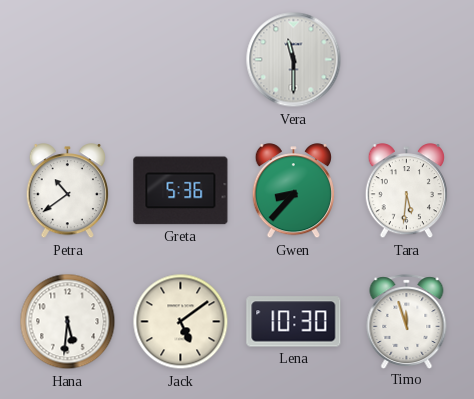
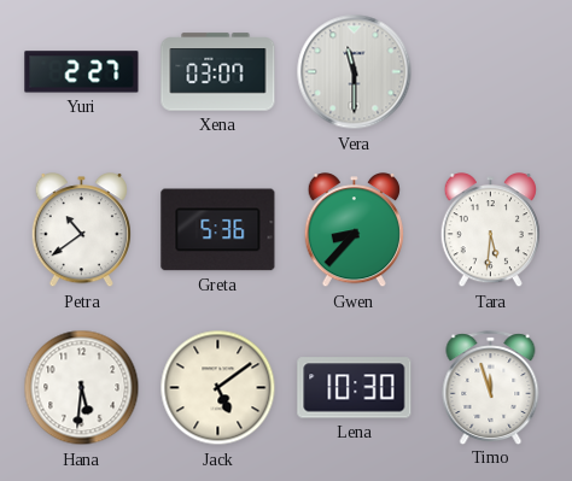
Yuri: none -> 2:27
Xena: none -> 03:07
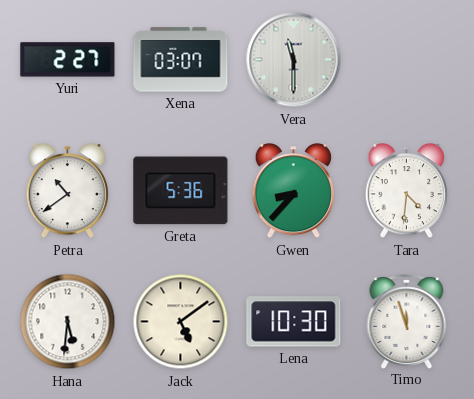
Tara: 5:31 -> 4:31
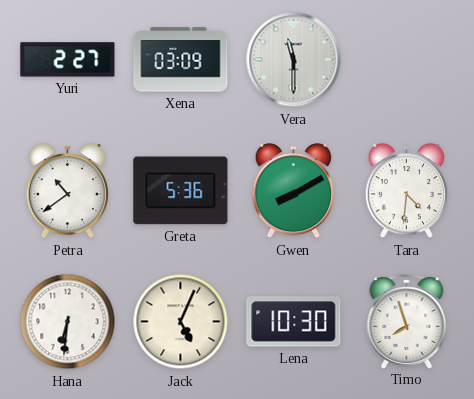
Xena: 03:07 -> 03:09
Gwen: 8:37 -> 8:10
Hana: 5:31 -> 6:31
Jack: 5:09 -> 5:04
Timo: 11:57 -> 7:57
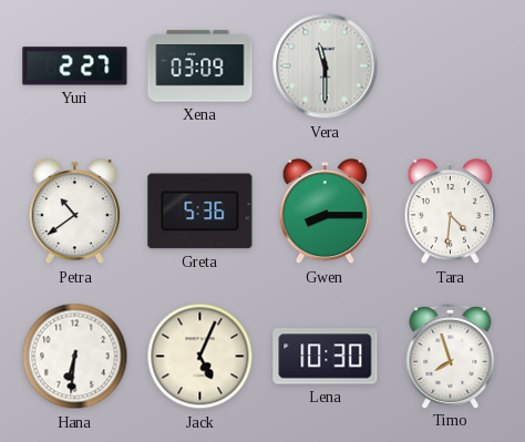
Gwen: 8:10 -> 8:15
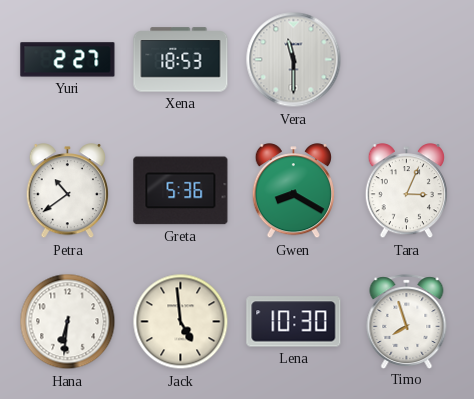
Xena: 03:09 -> 18:53
Gwen: 8:15 -> 8:20
Tara: 4:31 -> 3:04
Jack: 5:04 -> 4:59
